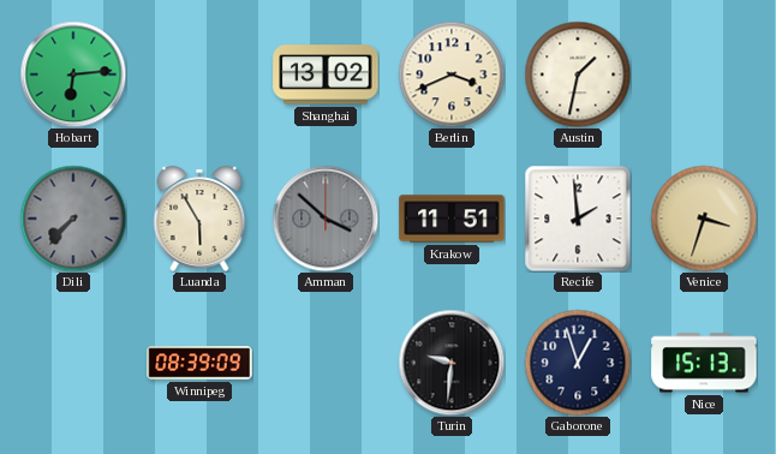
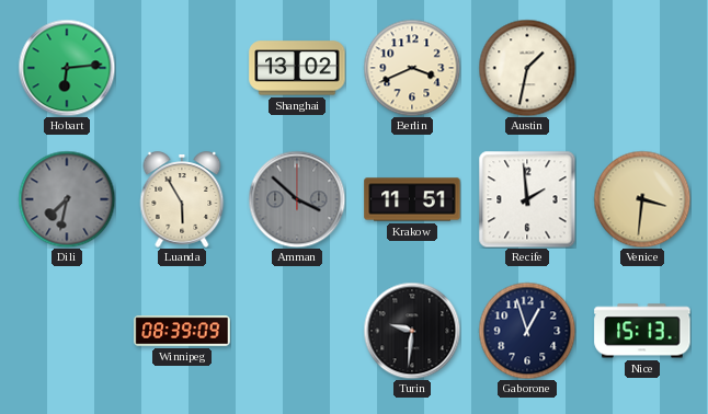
Dili: 7:37 -> 7:32
Venice: 3:33 -> 3:31
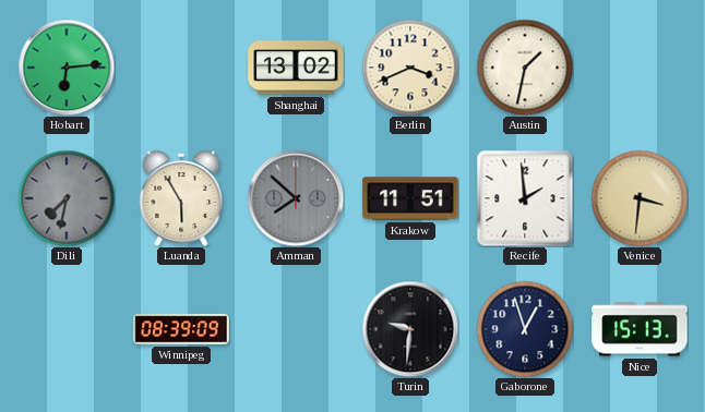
Amman: 3:52 -> 7:52
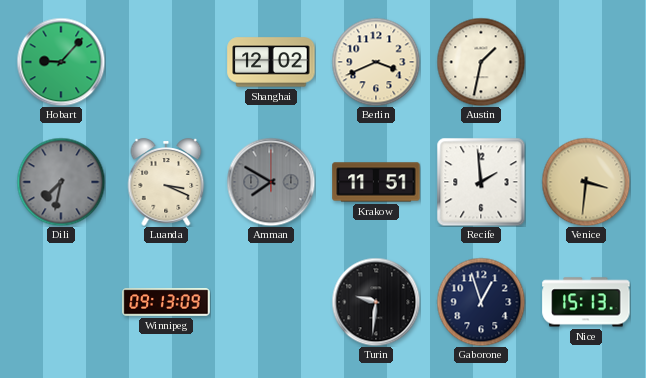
Hobart: 6:14 -> 9:07
Shanghai: 13:02 -> 12:02
Luanda: 5:55 -> 3:19
Amman: 7:52 -> 7:50
Winnipeg: 08:39 -> 09:13
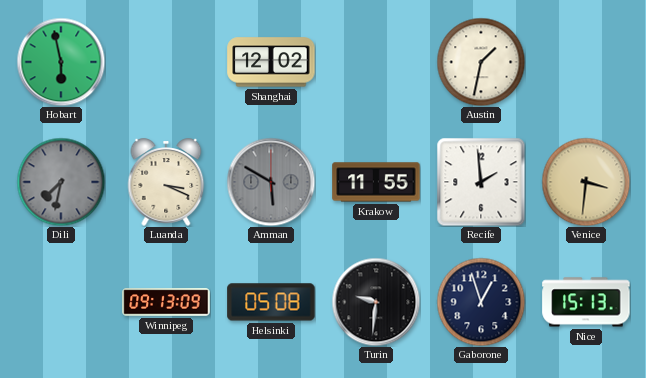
Hobart: 9:07 -> 5:58
Berlin: 3:41 -> none
Amman: 7:50 -> 5:50
Krakow: 11:51 -> 11:55
Helsinki: none -> 05:08
